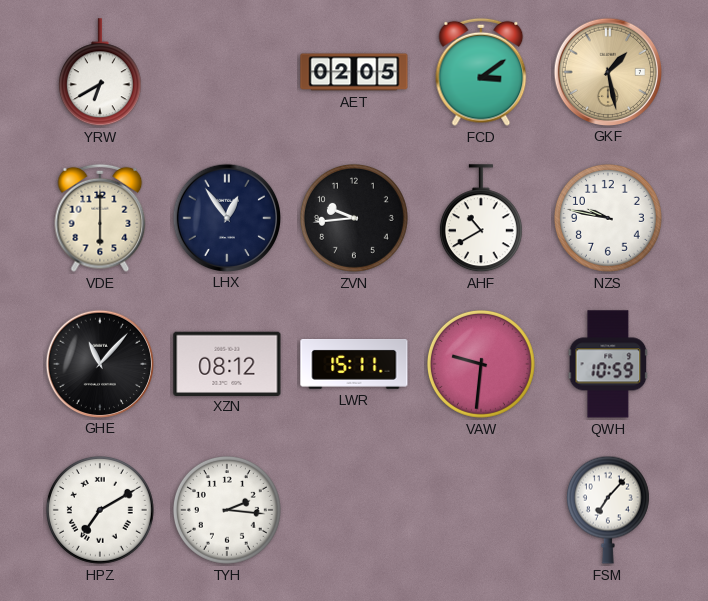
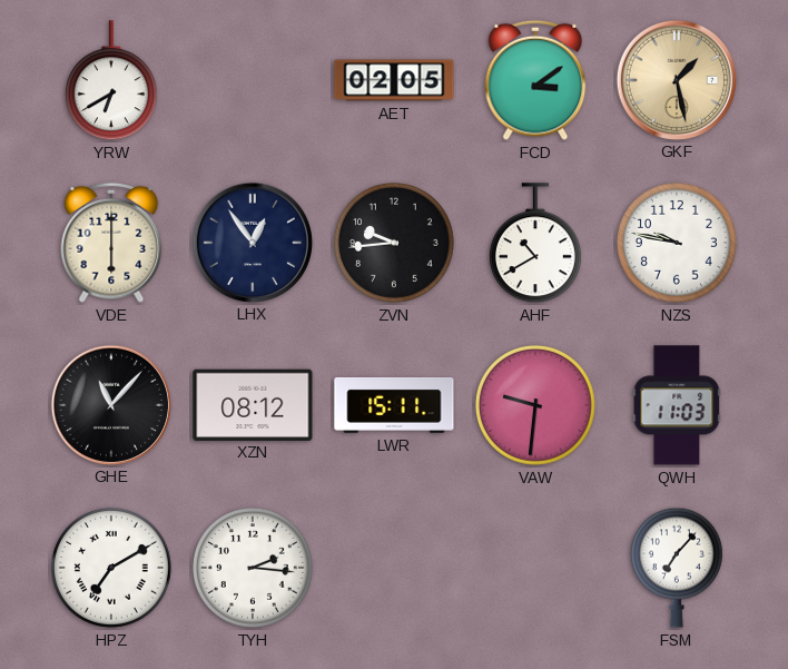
QWH: 10:59 -> 11:03
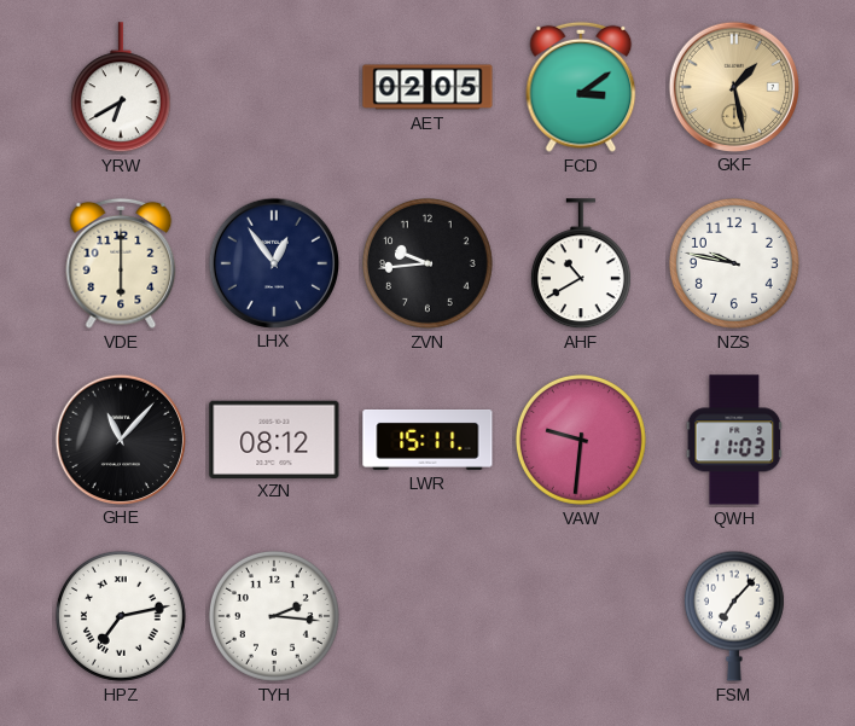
HPZ: 7:10 -> 7:13
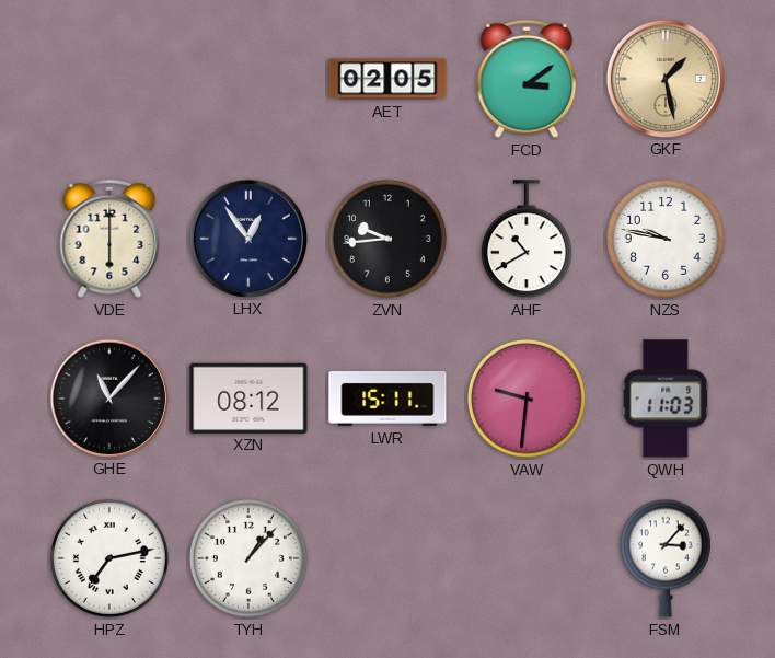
YRW: 6:40 -> none
TYH: 2:16 -> 1:07
FSM: 7:07 -> 3:07
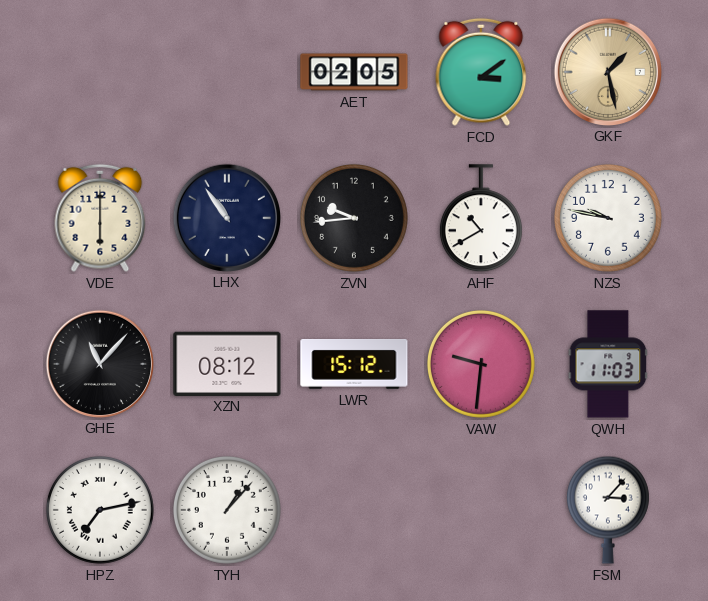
LHX: 12:54 -> 10:54
LWR: 15:11 -> 15:12
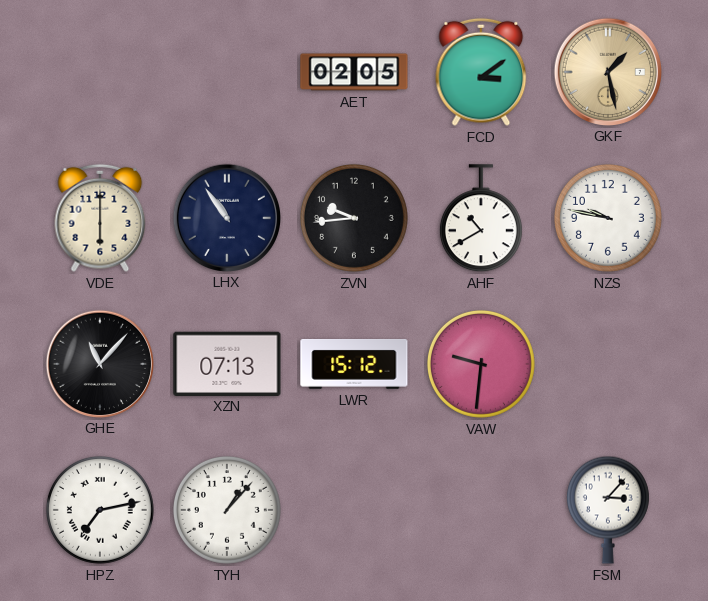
XZN: 08:12 -> 07:13
QWH: 11:03 -> none
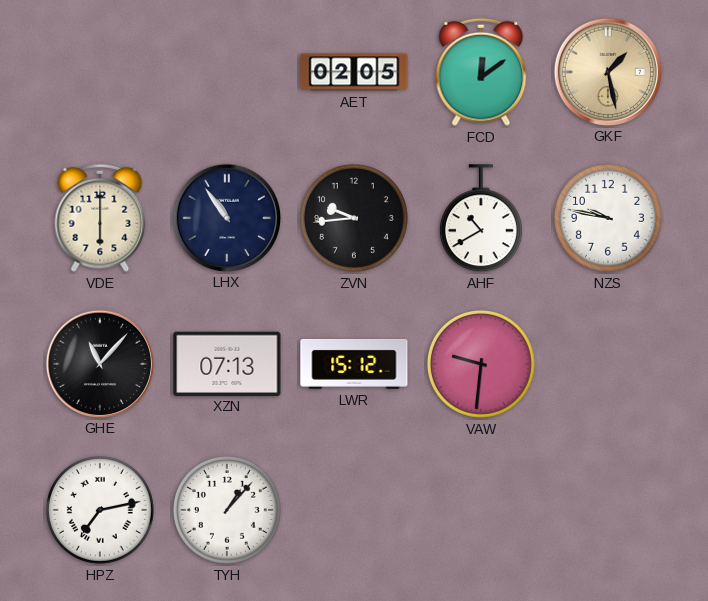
FCD: 3:09 -> 12:09
FSM: 3:07 -> none
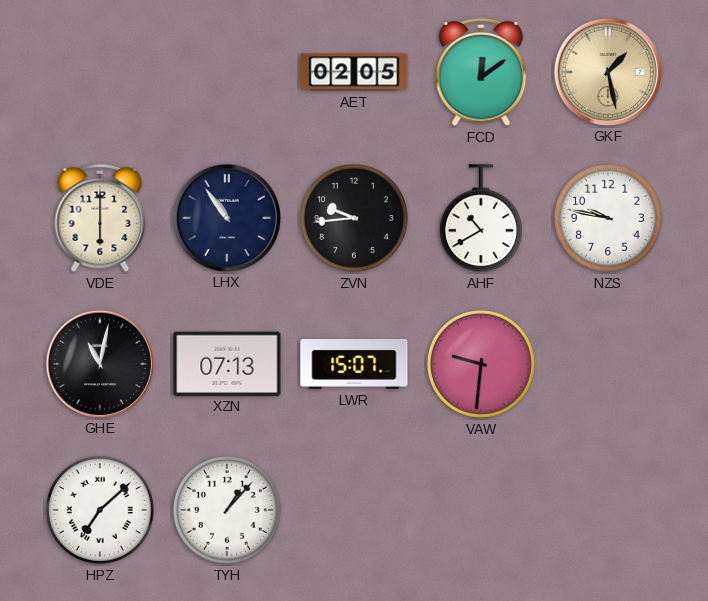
GHE: 11:07 -> 11:02
LWR: 15:12 -> 15:07
HPZ: 7:13 -> 7:08
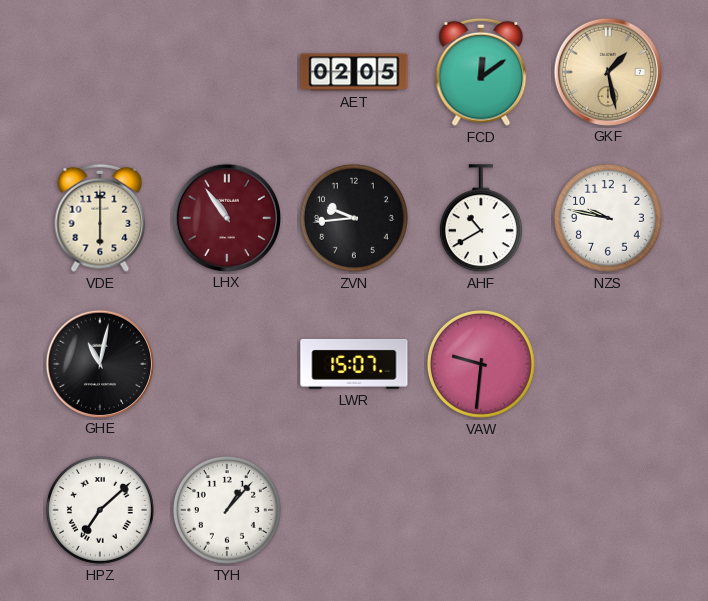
LHX dial: navy -> burgundy
XZN: 07:13 -> none
